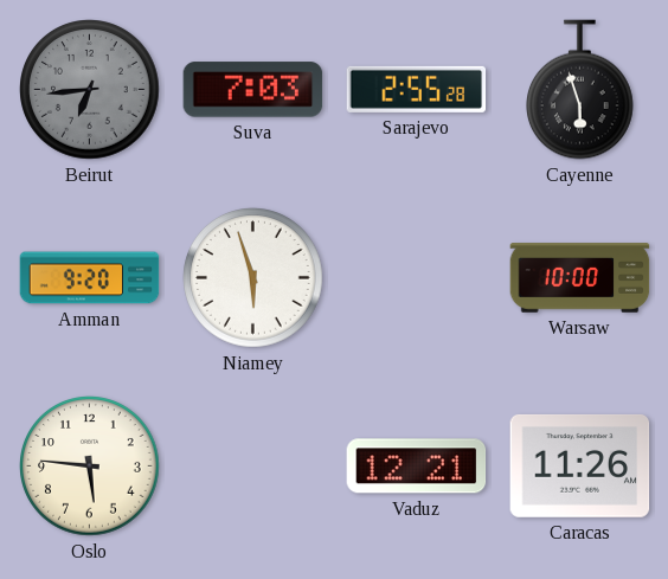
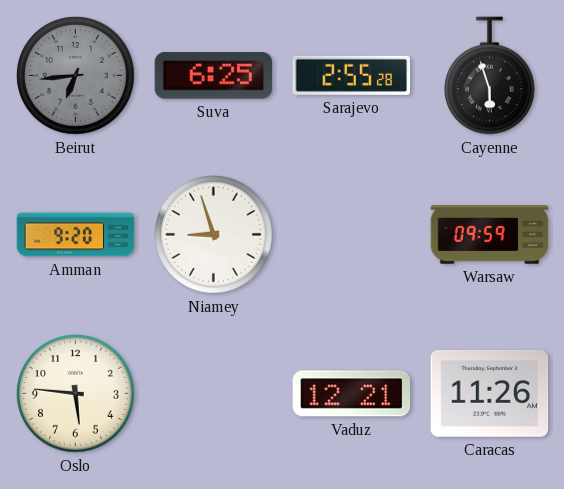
Suva: 7:03 -> 6:25
Niamey: 5:57 -> 8:57
Warsaw: 10:00 -> 09:59
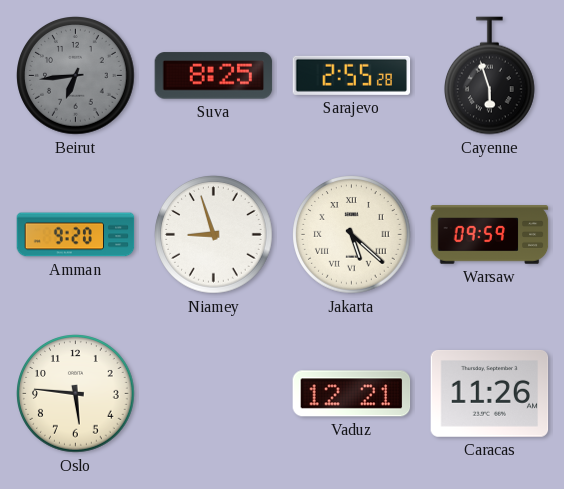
Suva: 6:25 -> 8:25
Jakarta: none -> 5:22
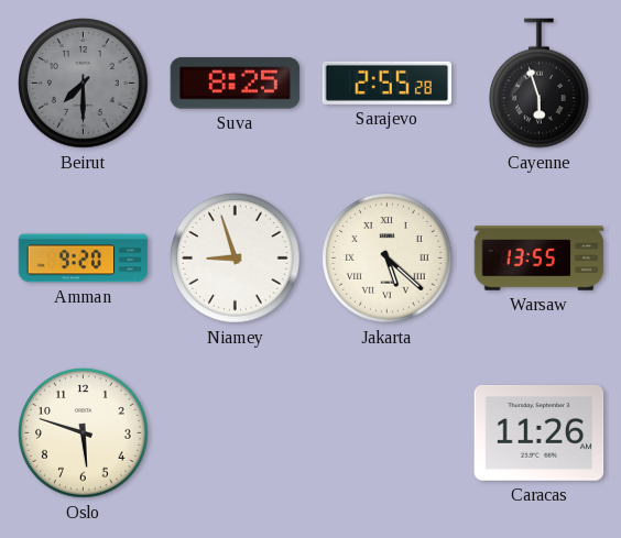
Beirut: 6:44 -> 7:30
Warsaw: 09:59 -> 13:55
Oslo: 5:46 -> 5:48
Vaduz: 12:21 -> none
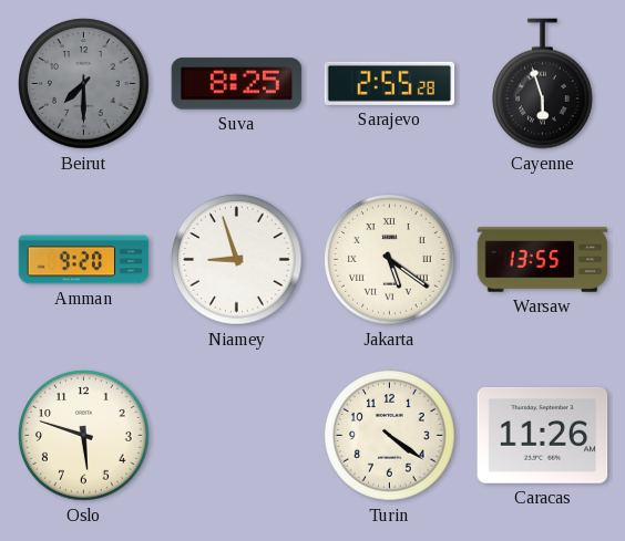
Jakarta: 5:22 -> 5:21
Turin: none -> 4:21
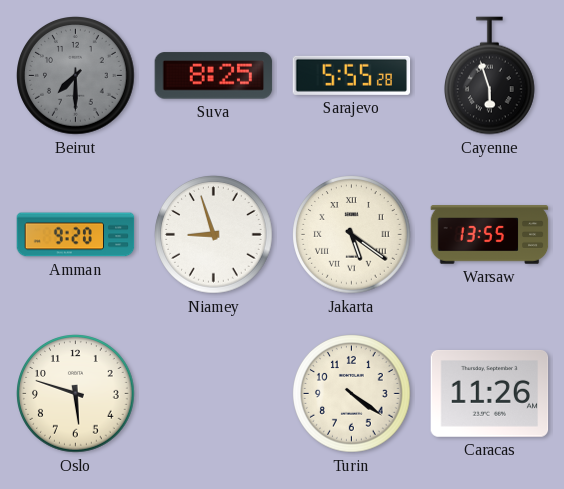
Sarajevo: 2:55 -> 5:55
